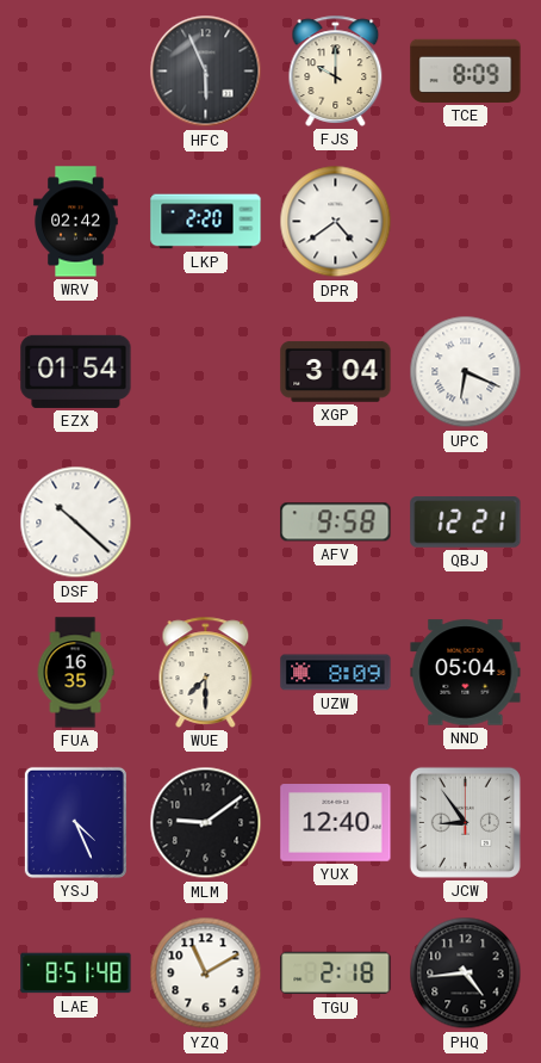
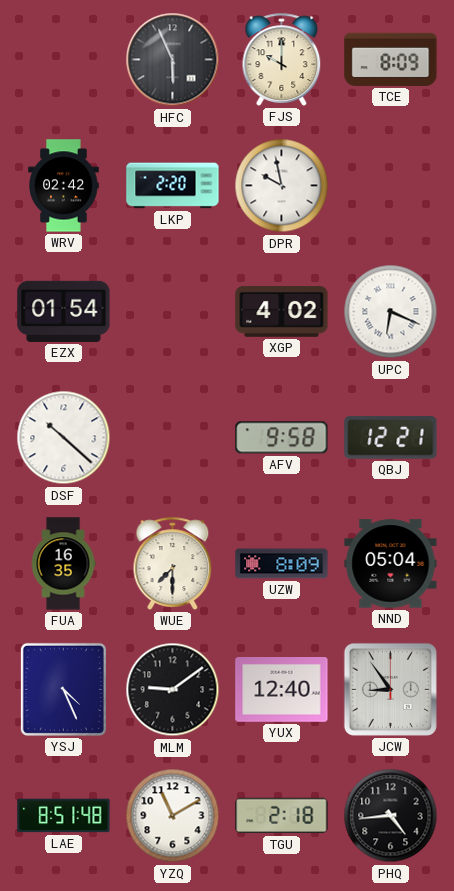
DPR: 4:39 -> 9:58
XGP: 3:04 -> 4:02
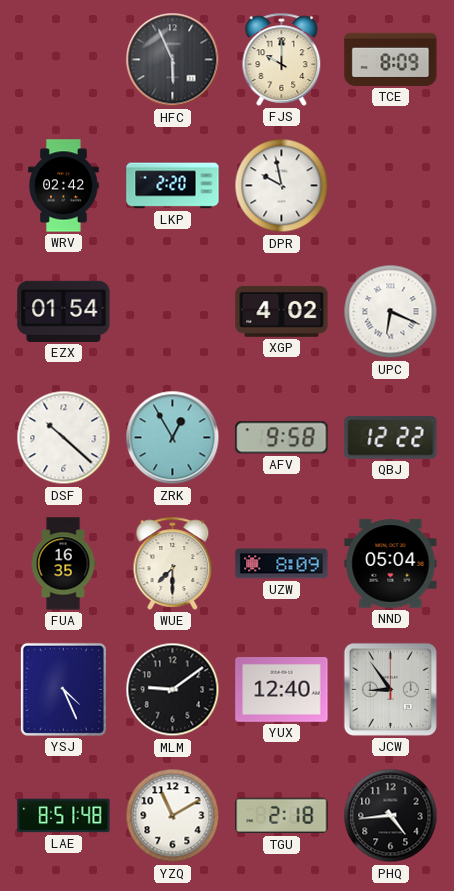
ZRK: none -> 12:55
QBJ: 12:21 -> 12:22
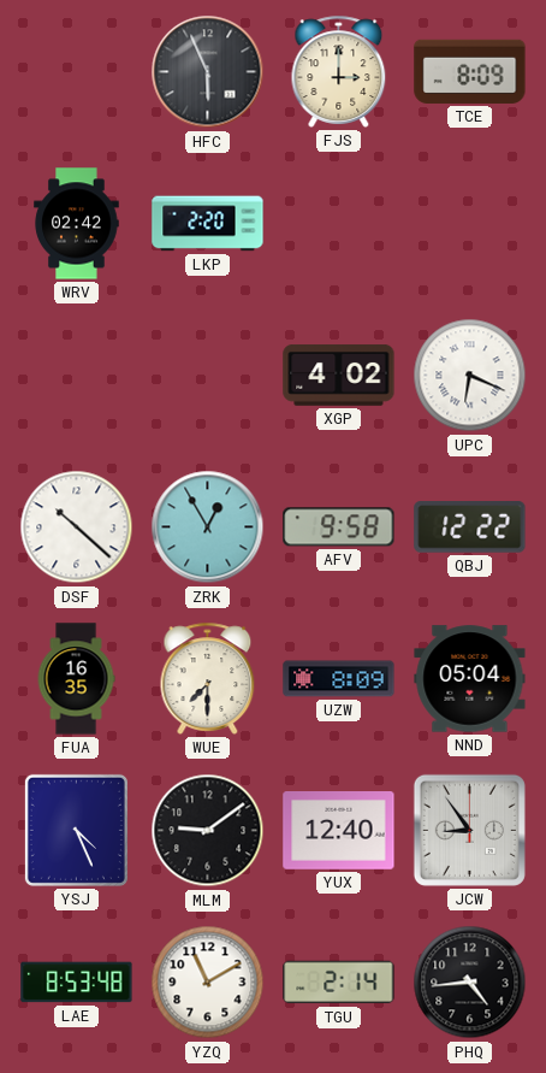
FJS: 10:00 -> 3:00
DPR: 9:58 -> none
EZX: 01:54 -> none
LAE: 8:51 -> 8:53
TGU: 2:18 -> 2:14
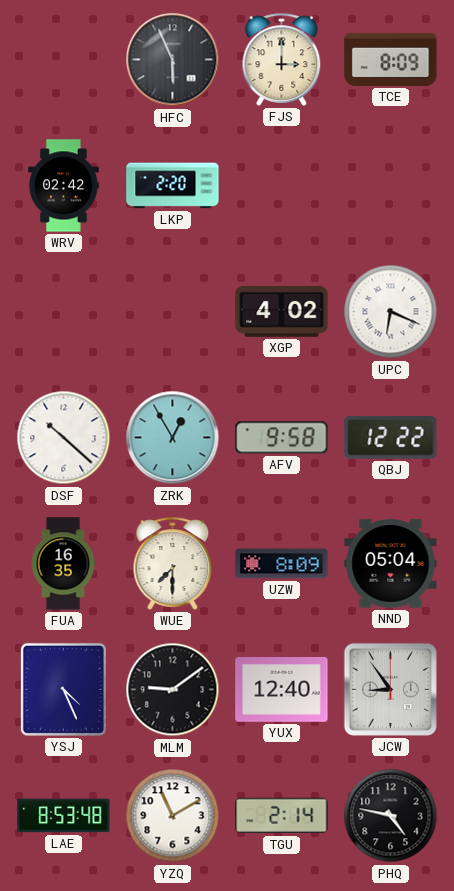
PHQ: 4:44 -> 4:47
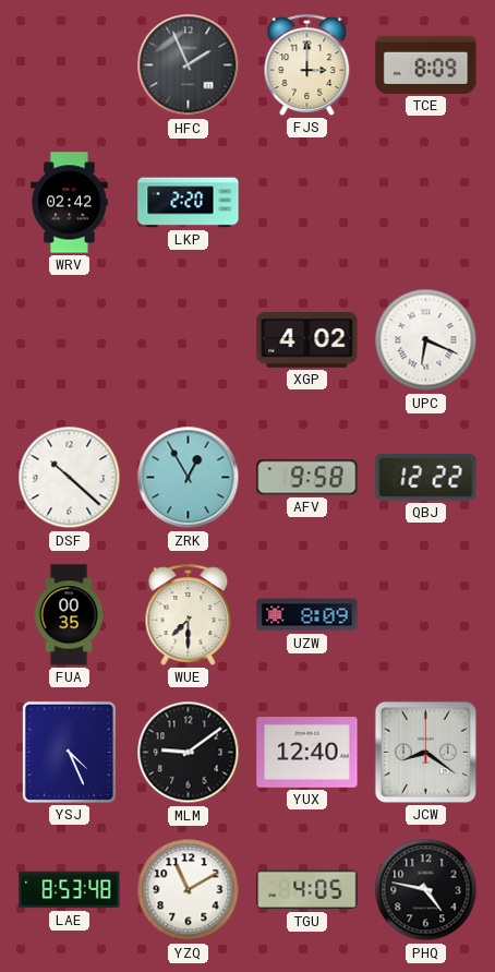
HFC: 5:56 -> 1:56
FUA: 16:35 -> 00:35
NND: 05:04 -> none
JCW: 8:54 -> 8:21
TGU: 2:14 -> 4:05
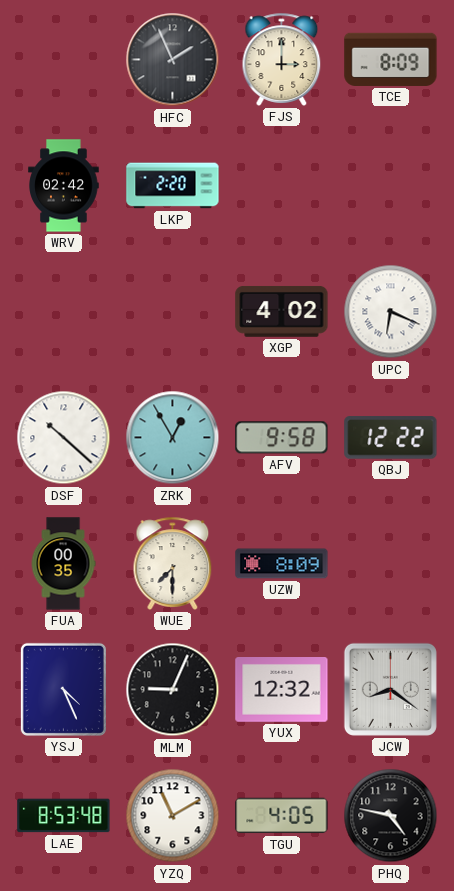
MLM: 9:09 -> 9:04
YUX: 12:40 -> 12:32
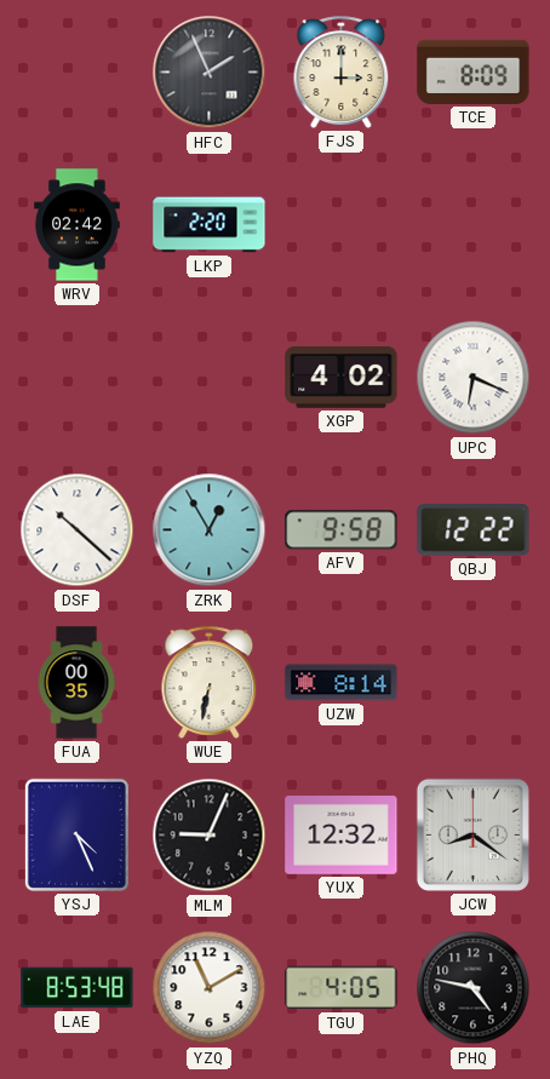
WUE: 7:30 -> 6:32
UZW: 8:09 -> 8:14
